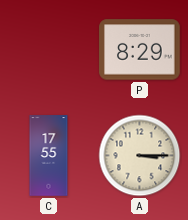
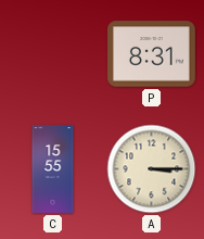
P: 8:29 -> 8:31
C: 17:55 -> 15:55
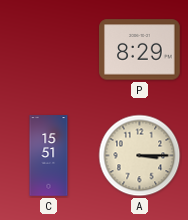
P: 8:31 -> 8:29
C: 15:55 -> 15:51
